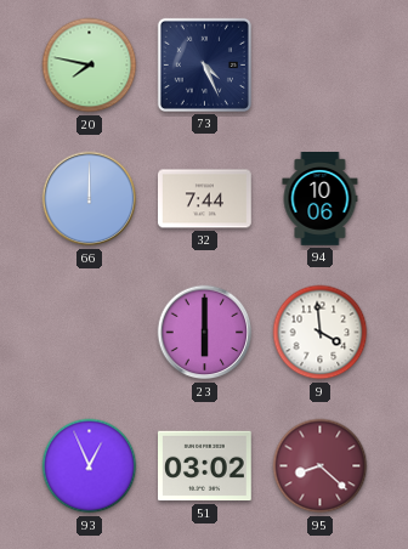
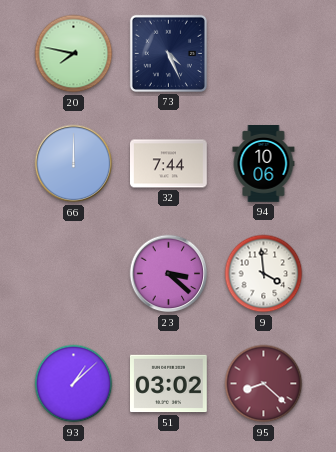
23: 6:00 -> 3:22
93: 12:56 -> 1:08
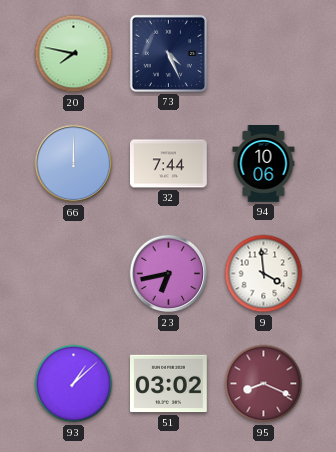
23: 3:22 -> 6:43
95: 8:22 -> 8:19
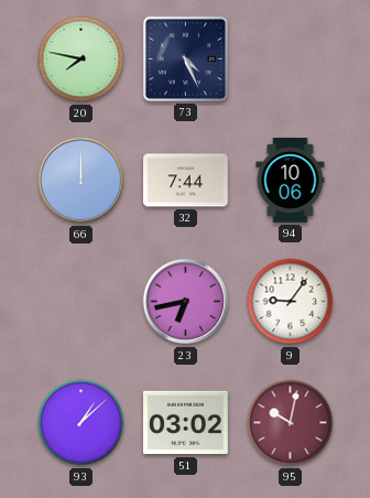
9: 3:59 -> 9:06
95: 8:19 -> 10:02
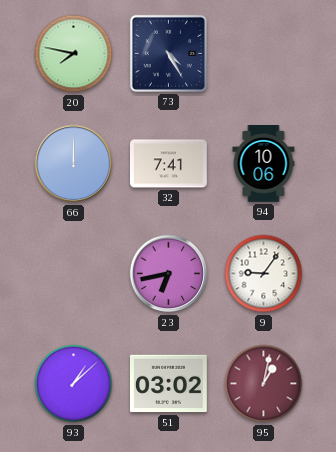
73: 4:26 -> 4:25
32: 7:44 -> 7:41
95: 10:02 -> 1:02
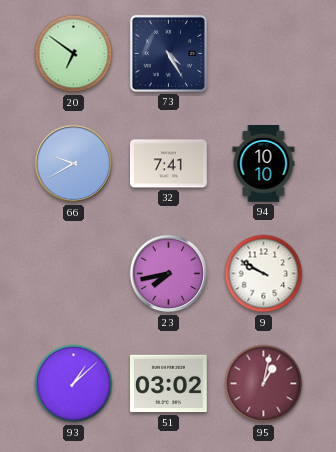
20: 7:47 -> 6:51
66: 12:00 -> 9:40
94: 10:06 -> 10:10
23: 6:43 -> 7:43
9: 9:06 -> 9:50
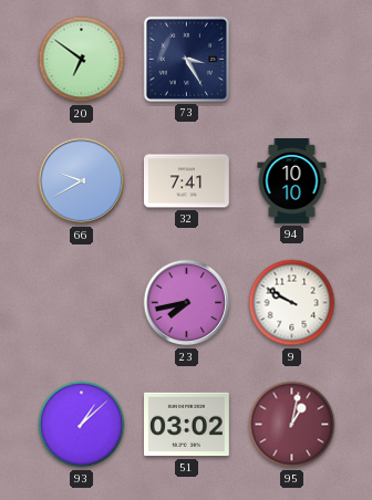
73: 4:25 -> 3:25
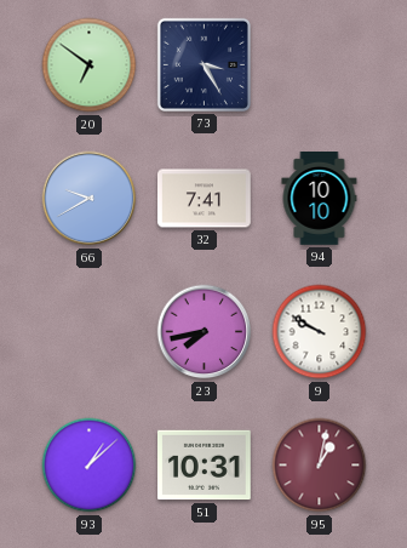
51: 03:02 -> 10:31
